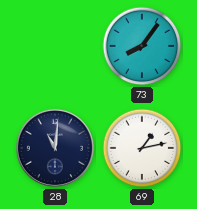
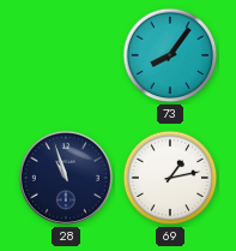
28: 11:01 -> 10:57
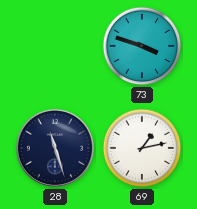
73: 8:06 -> 3:48
28: 10:57 -> 11:27
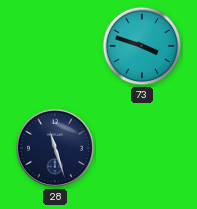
69: 1:13 -> none
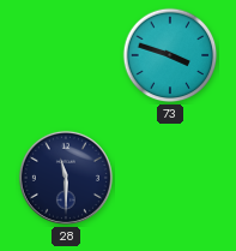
28: 11:27 -> 11:30
